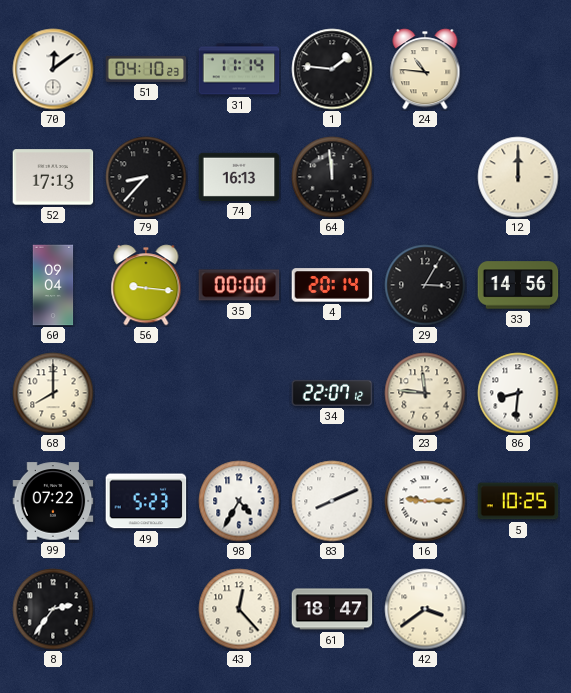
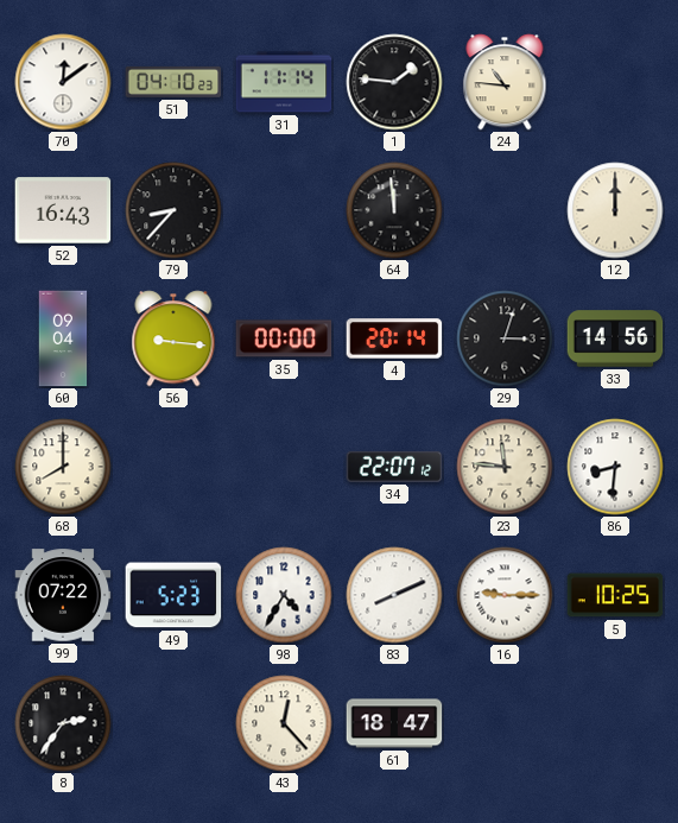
52: 17:13 -> 16:43
74: 16:13 -> none
29: 3:05 -> 3:03
42: 3:39 -> none
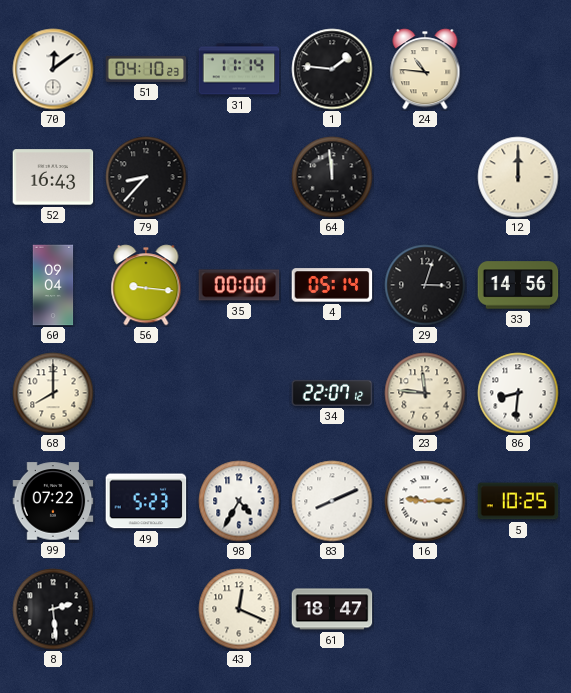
4: 20:14 -> 05:14
8: 2:36 -> 2:29
43: 12:23 -> 12:19
